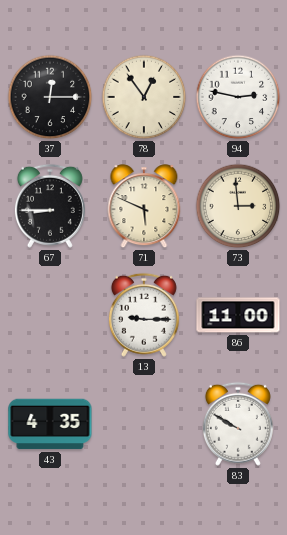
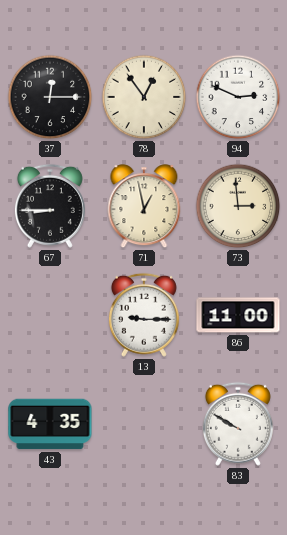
94: 2:47 -> 2:49
71: 5:49 -> 12:58
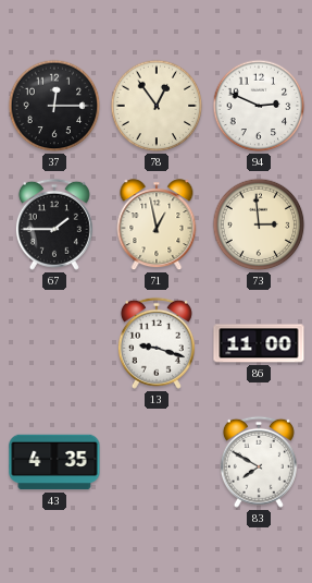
67: 8:45 -> 1:45
13: 9:15 -> 9:18
83: 9:50 -> 7:50
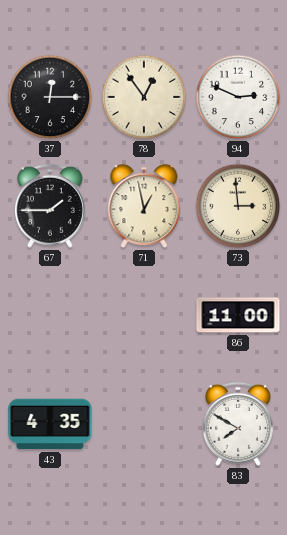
13: 9:18 -> none
